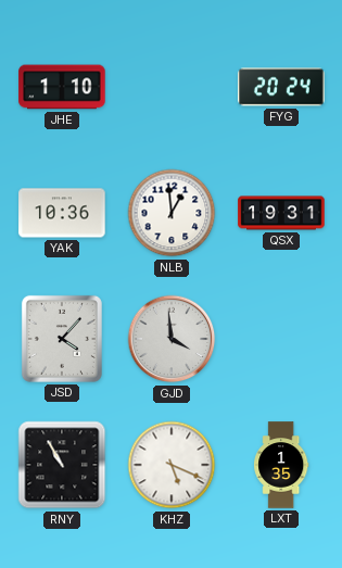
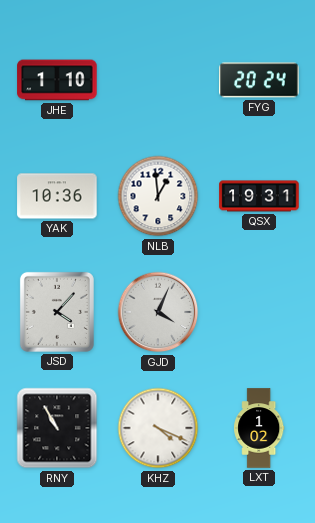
GJD: 3:59 -> 4:04
KHZ: 5:19 -> 4:19
LXT: 1:35 -> 1:02
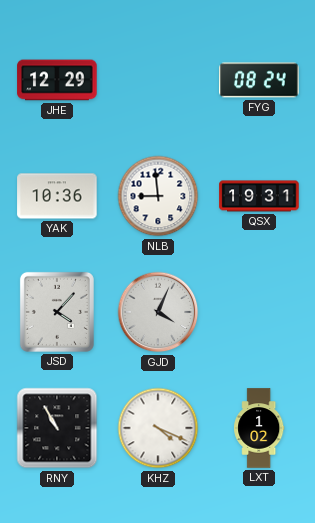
JHE: 1:10 -> 12:29
FYG: 20:24 -> 08:24
NLB: 12:59 -> 8:59
